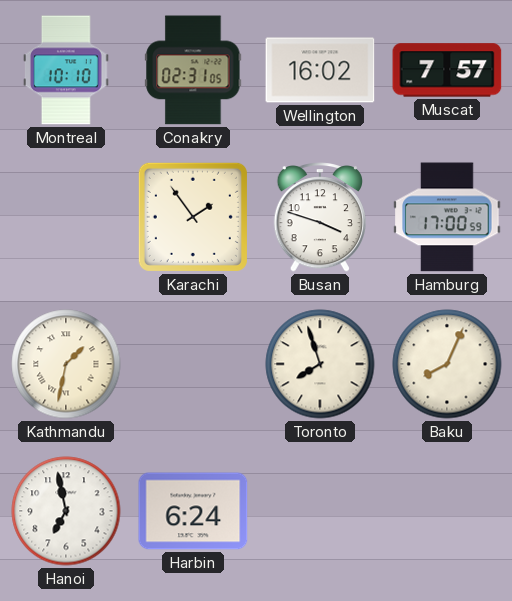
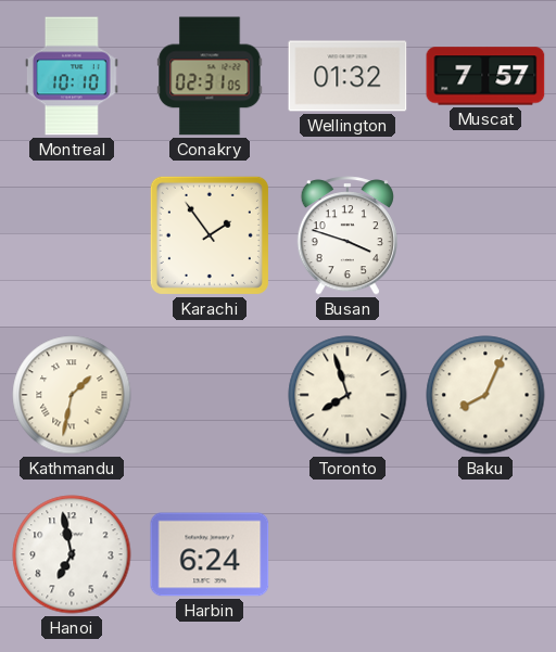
Wellington: 16:02 -> 01:32
Hamburg: 17:00 -> none
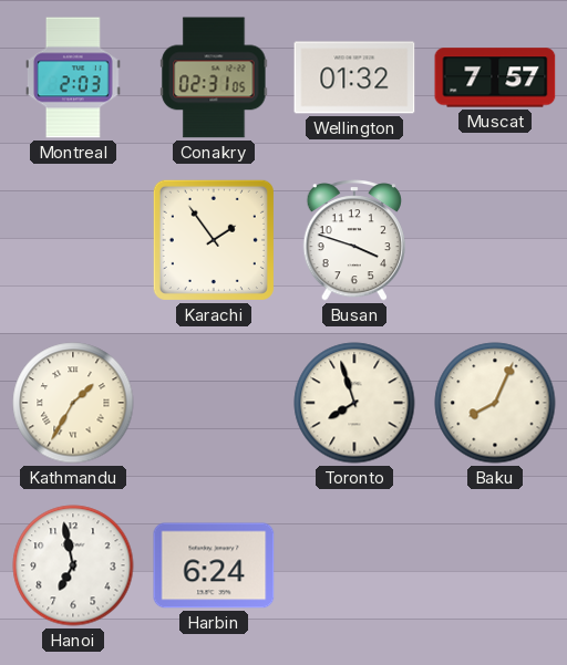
Montreal: 10:10 -> 2:03
Kathmandu: 1:32 -> 1:35
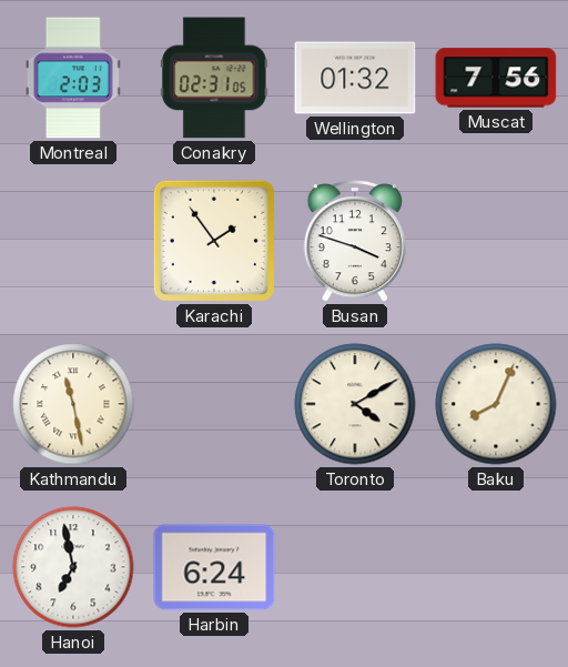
Muscat: 7:57 -> 7:56
Kathmandu: 1:35 -> 11:28
Toronto: 7:57 -> 4:10
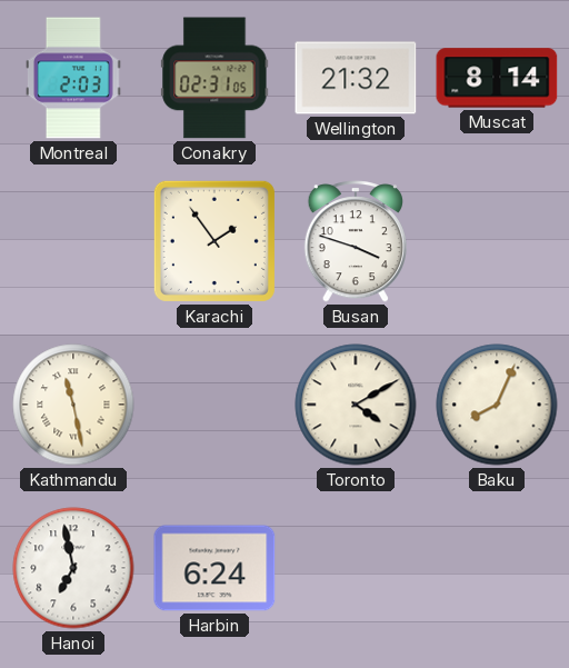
Wellington: 01:32 -> 21:32
Muscat: 7:56 -> 8:14
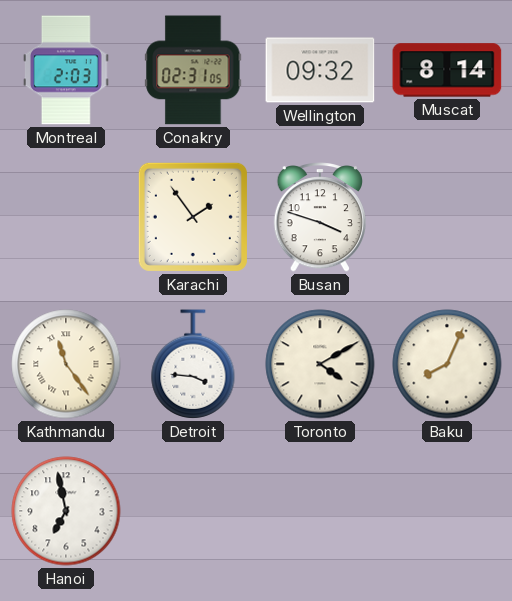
Wellington: 21:32 -> 09:32
Kathmandu: 11:28 -> 11:24
Detroit: none -> 3:46
Harbin: 6:24 -> none
